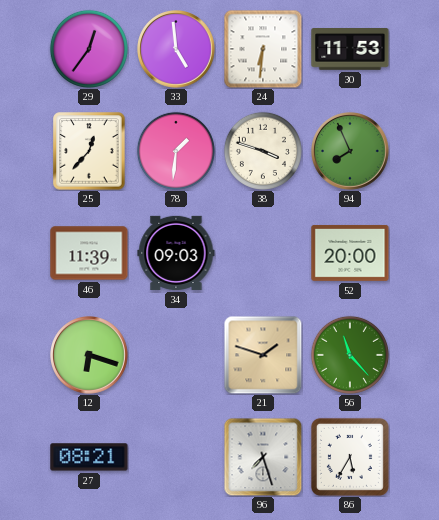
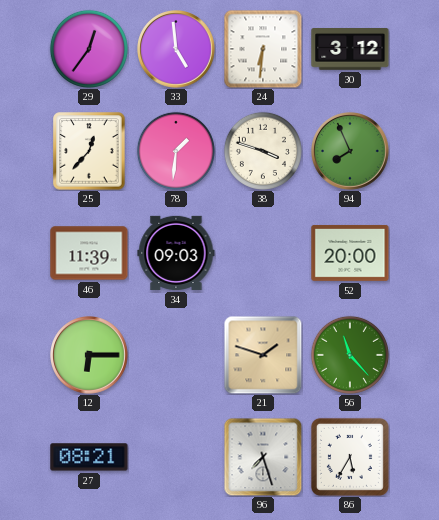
30: 11:53 -> 3:12
12: 6:18 -> 6:15
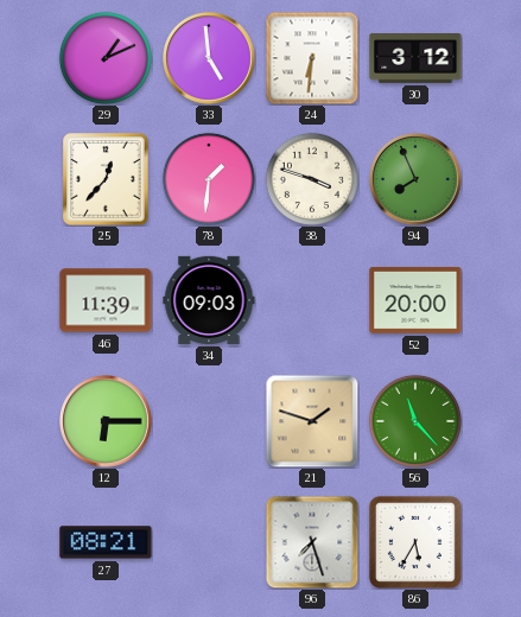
29: 12:36 -> 1:11
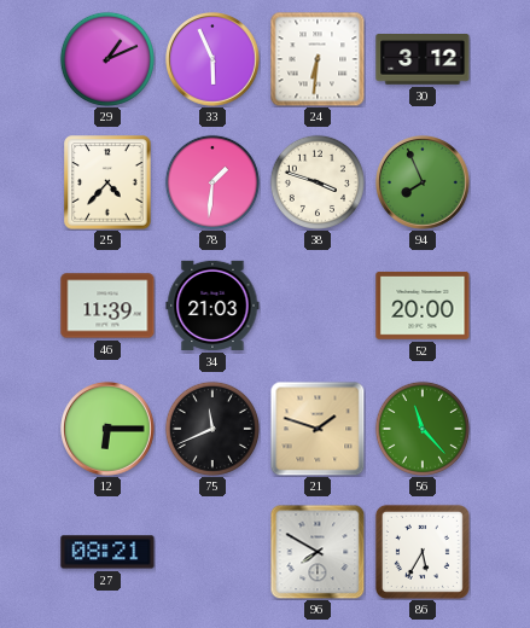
33: 4:59 -> 5:56
25: 12:37 -> 4:37
34: 09:03 -> 21:03
75: none -> 11:41
96: 7:27 -> 7:50
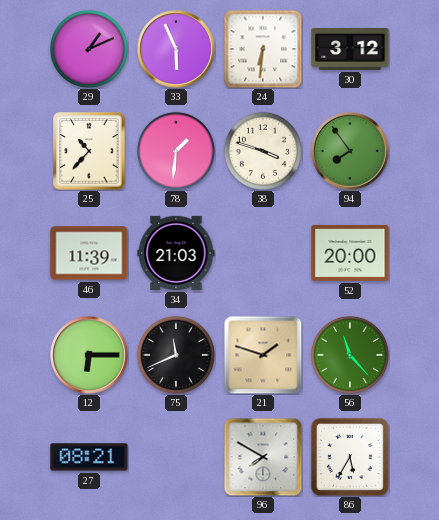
25: 4:37 -> 10:37
94: 7:56 -> 7:54
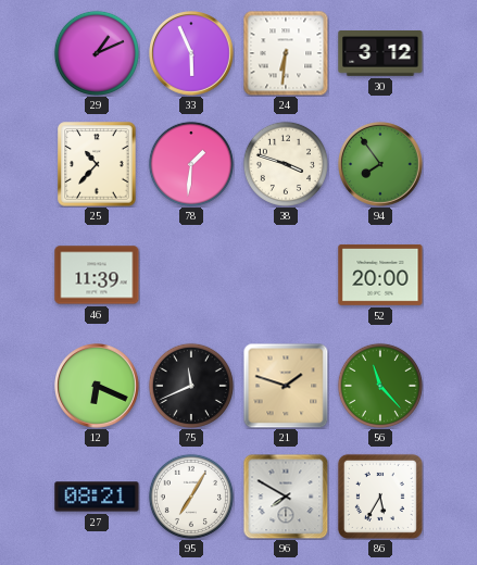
34: 21:03 -> none
12: 6:15 -> 6:19
95: none -> 7:05
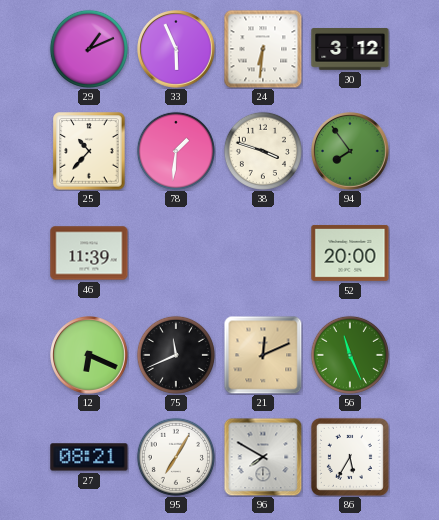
21: 1:48 -> 12:11
56: 11:23 -> 11:26
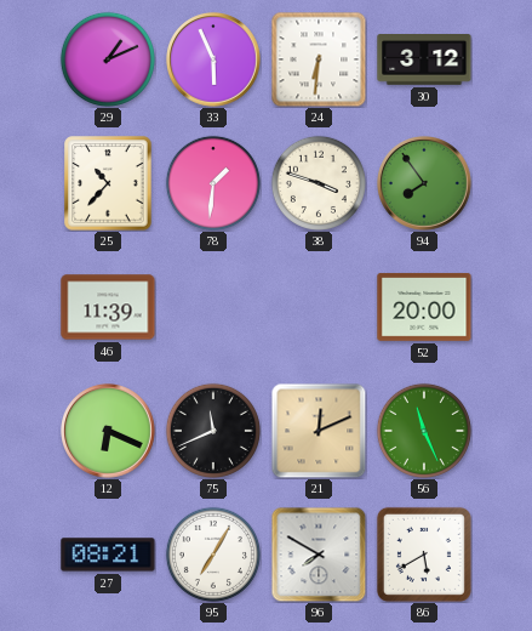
86: 5:35 -> 5:40
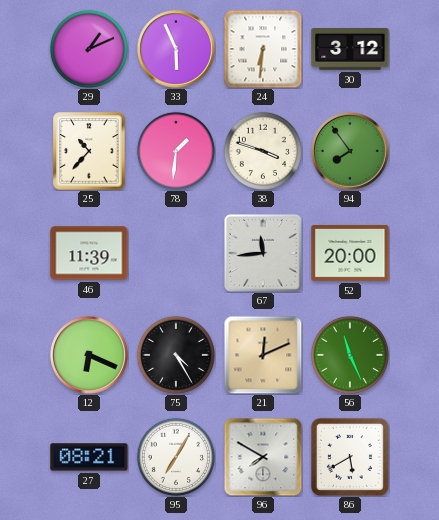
67: none -> 11:44
75: 11:41 -> 4:25
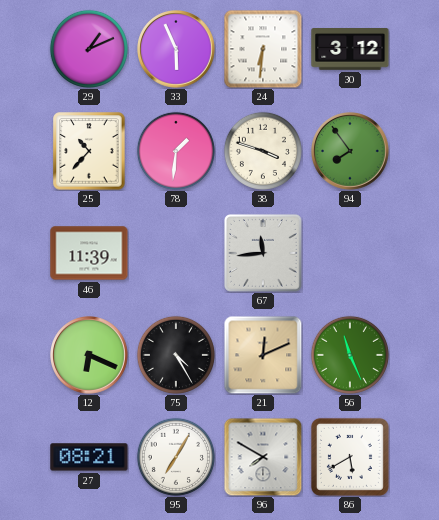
52: 20:00 -> none
